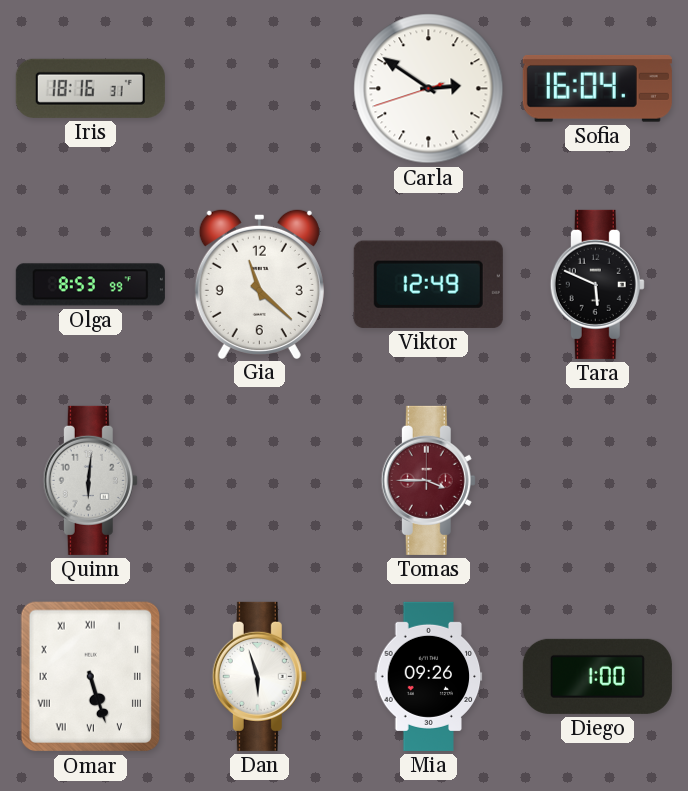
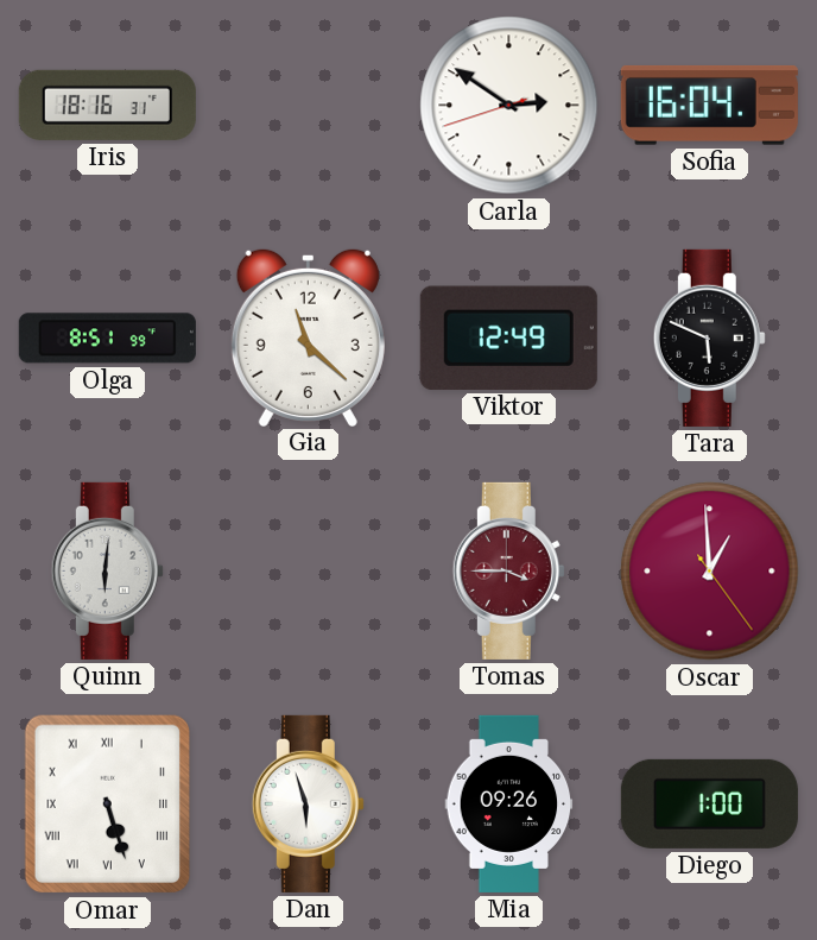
Olga: 8:53 -> 8:51
Oscar: none -> 12:59
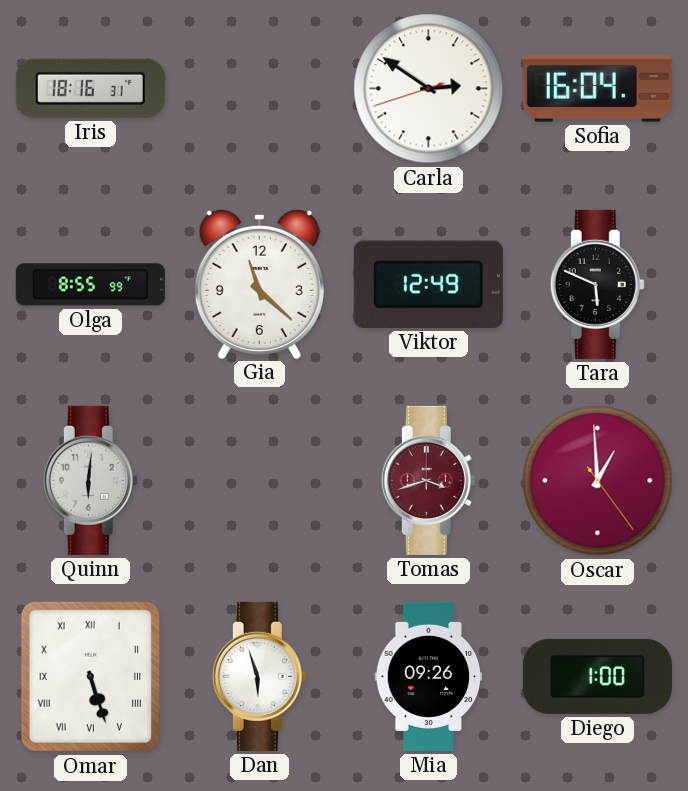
Olga: 8:51 -> 8:55
Tomas: 3:45 -> 3:42
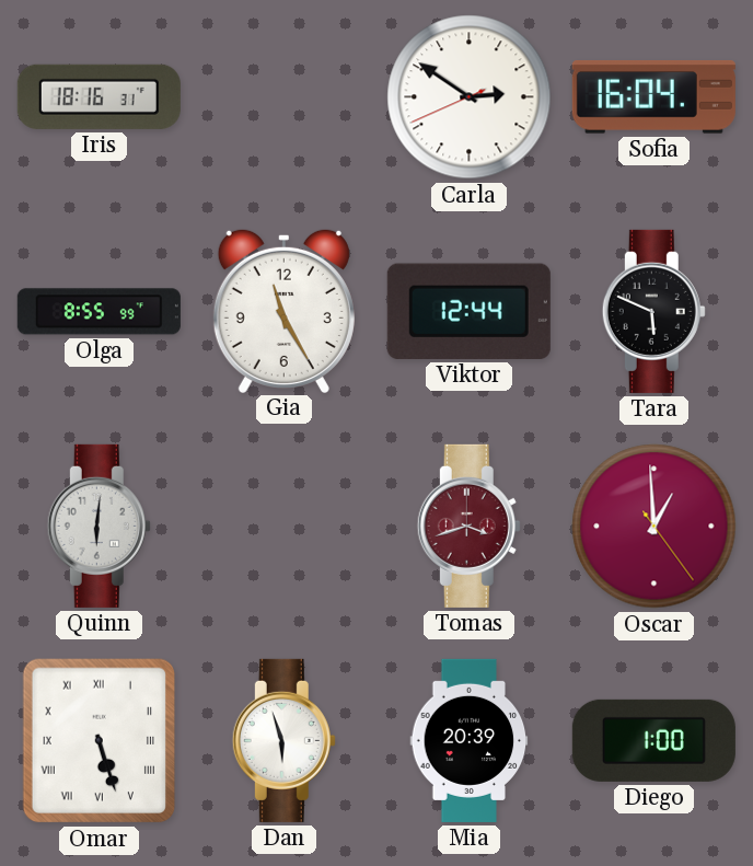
Carla: 2:50:42 -> 2:50:41
Gia: 11:22 -> 11:25
Viktor: 12:49 -> 12:44
Mia: 09:26 -> 20:39
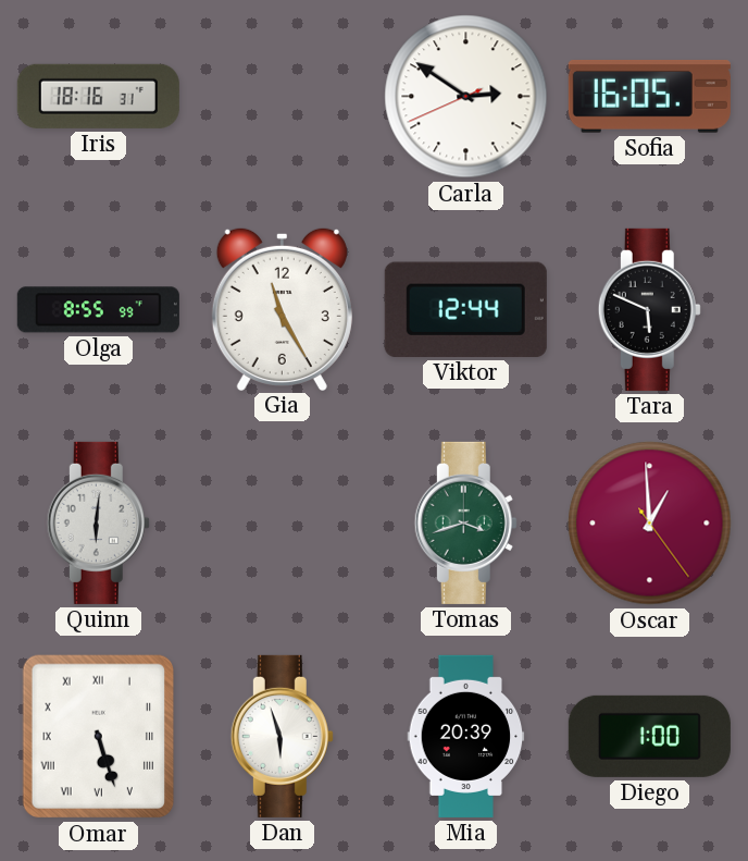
Sofia: 16:04 -> 16:05
Tomas dial: burgundy -> green
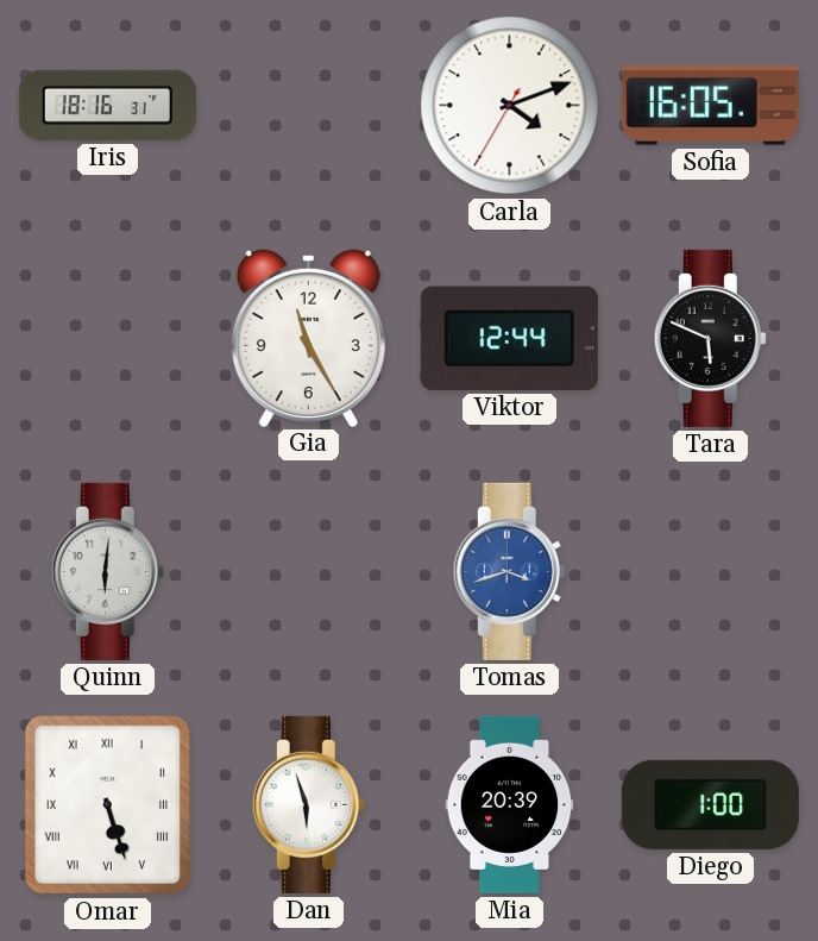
Carla: 2:50 -> 4:11
Olga: 8:55 -> none
Tomas dial: green -> blue
Oscar: 12:59 -> none
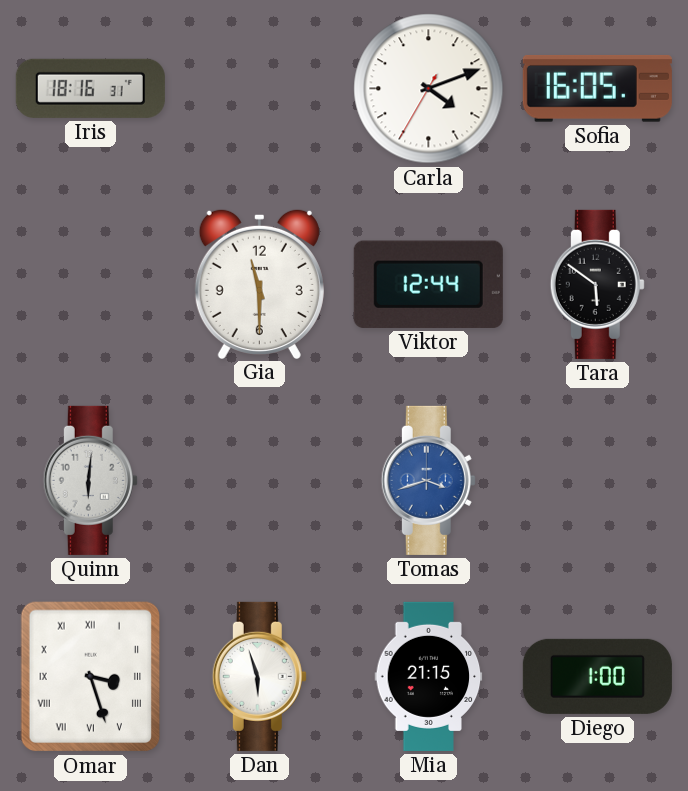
Gia: 11:25 -> 11:30
Tara: 5:49 -> 5:51
Omar: 5:27 -> 3:27
Mia: 20:39 -> 21:15
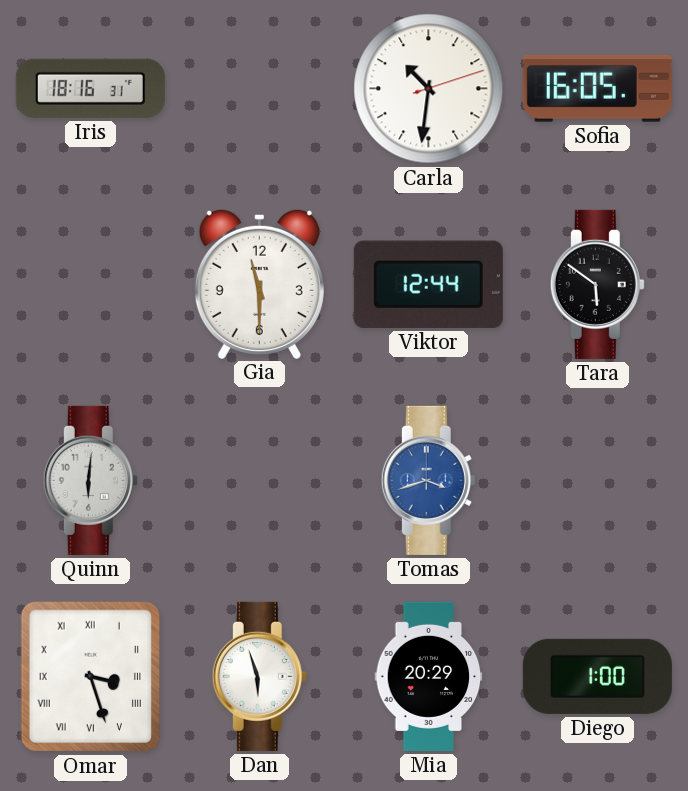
Carla: 4:11 -> 10:31
Mia: 21:15 -> 20:29
